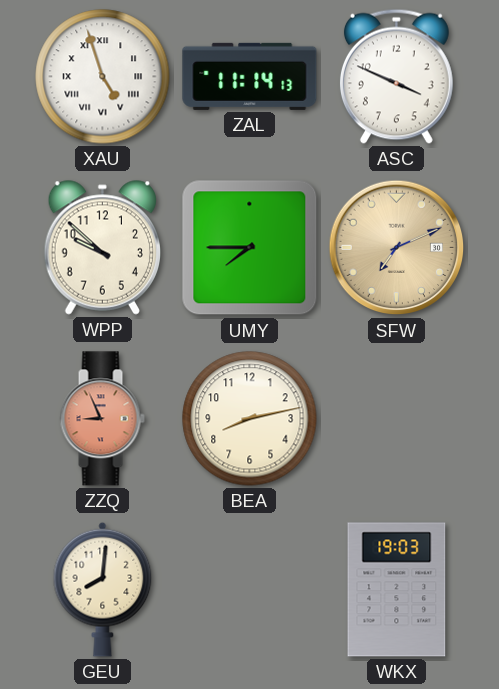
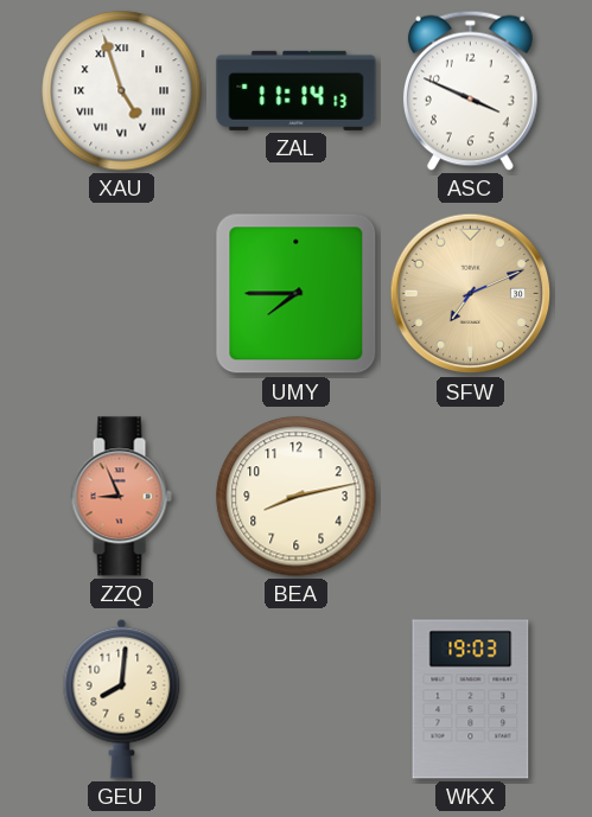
WPP: 9:52 -> none
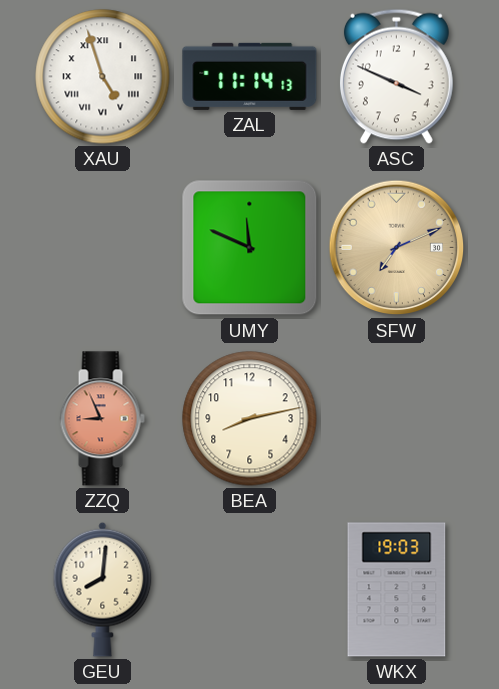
UMY: 7:45 -> 11:49
